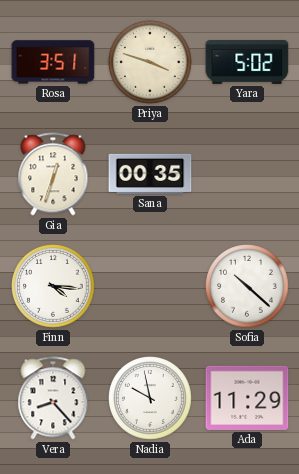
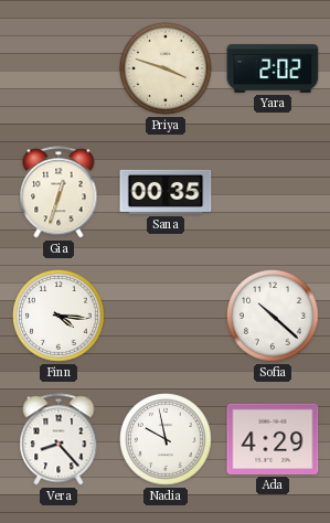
Rosa: 3:51 -> none
Yara: 5:02 -> 2:02
Ada: 11:29 -> 4:29
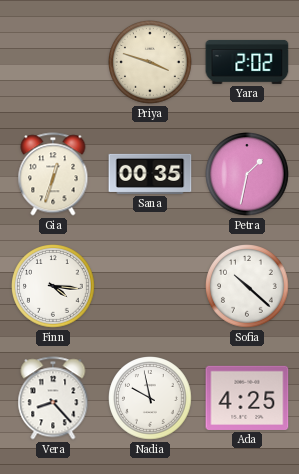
Petra: none -> 1:32
Ada: 4:29 -> 4:25
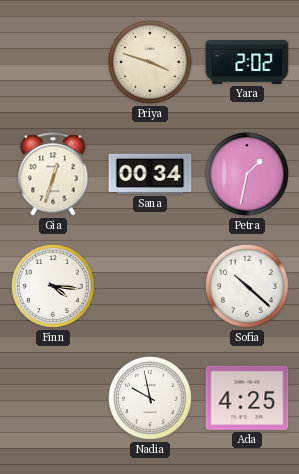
Sana: 00:35 -> 00:34
Vera: 8:23 -> none
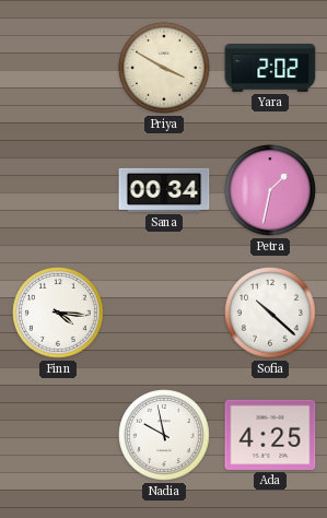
Priya: 3:48 -> 3:50
Gia: 12:33 -> none
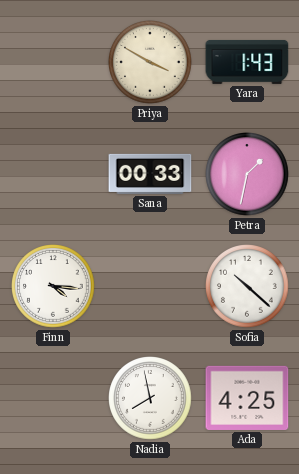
Yara: 2:02 -> 1:43
Sana: 00:34 -> 00:33
Nadia: 9:58 -> 7:58
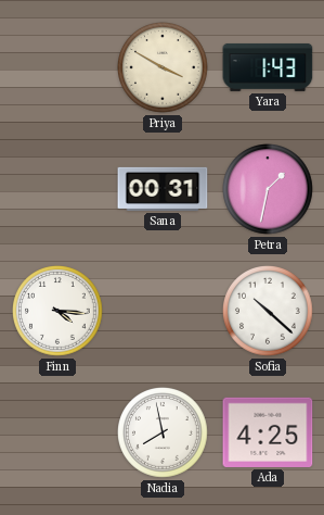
Sana: 00:33 -> 00:31
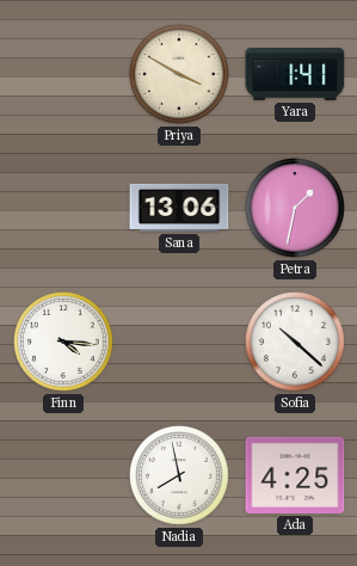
Yara: 1:43 -> 1:41
Sana: 00:31 -> 13:06
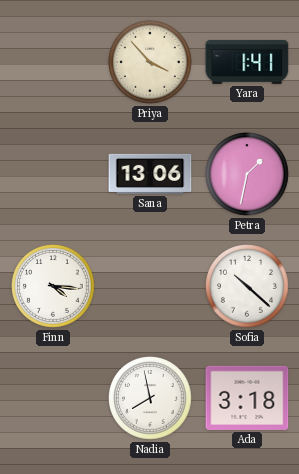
Priya: 3:50 -> 3:53
Ada: 4:25 -> 3:18
